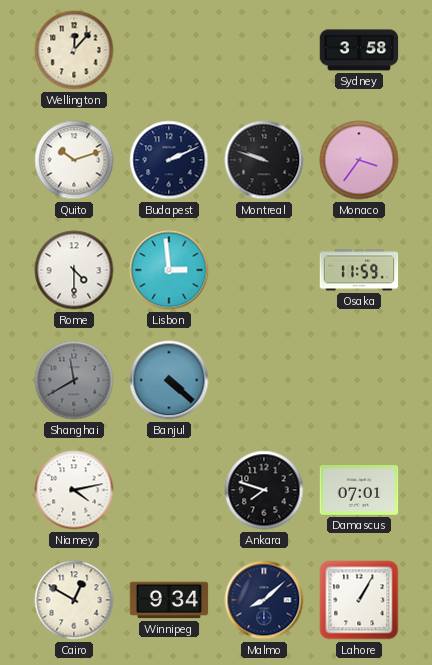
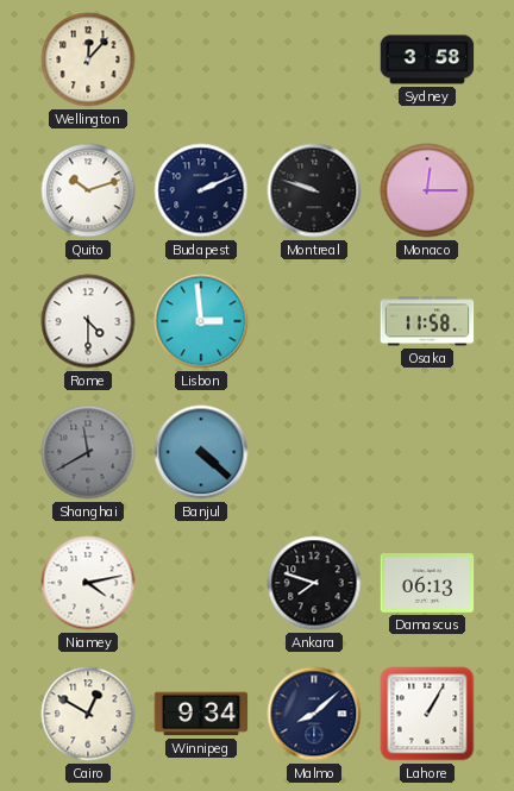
Monaco: 3:36 -> 12:15
Osaka: 11:59 -> 11:58
Damascus: 07:01 -> 06:13
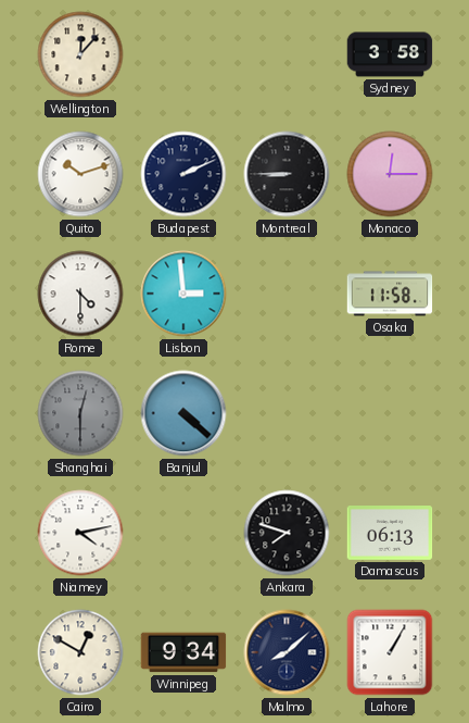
Montreal: 9:48 -> 8:45
Shanghai: 11:40 -> 12:30
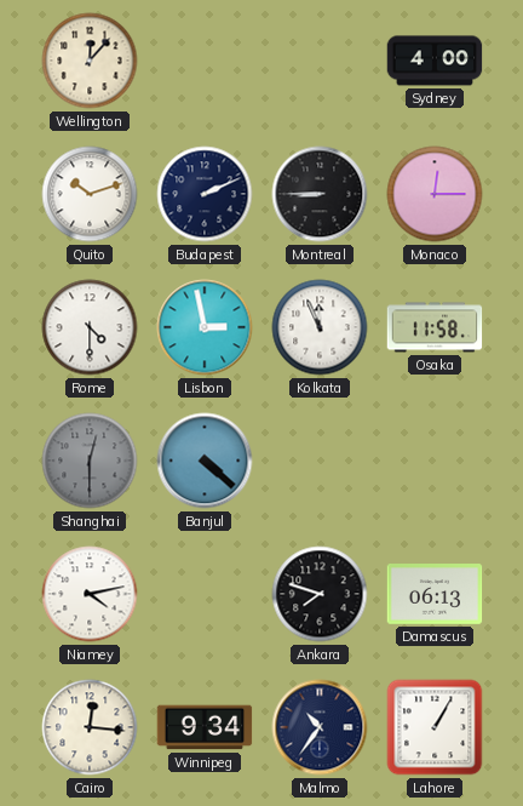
Sydney: 3:58 -> 4:00
Lisbon: 2:59 -> 2:58
Kolkata: none -> 11:56
Cairo: 12:50 -> 12:16
Malmo: 8:08 -> 10:36
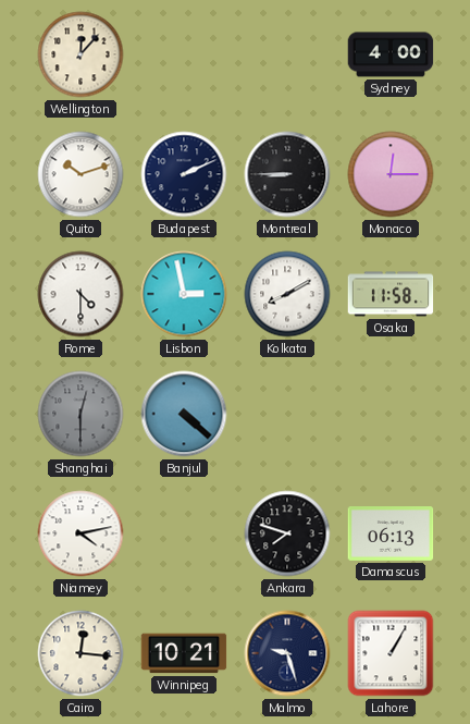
Kolkata: 11:56 -> 8:10
Winnipeg: 9:34 -> 10:21
Malmo: 10:36 -> 9:27
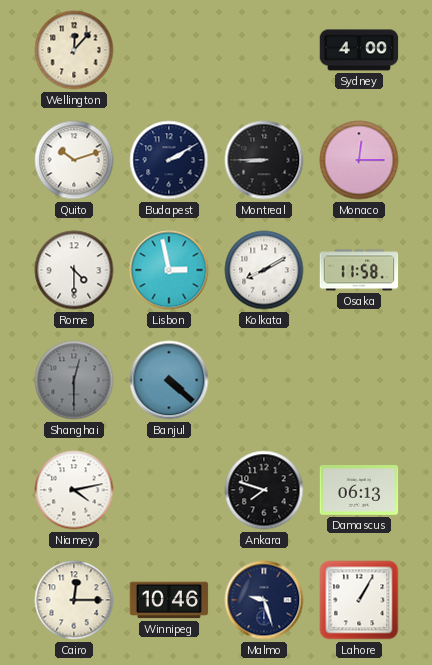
Budapest: 2:11 -> 2:10
Cairo: 12:16 -> 12:15
Winnipeg: 10:21 -> 10:46
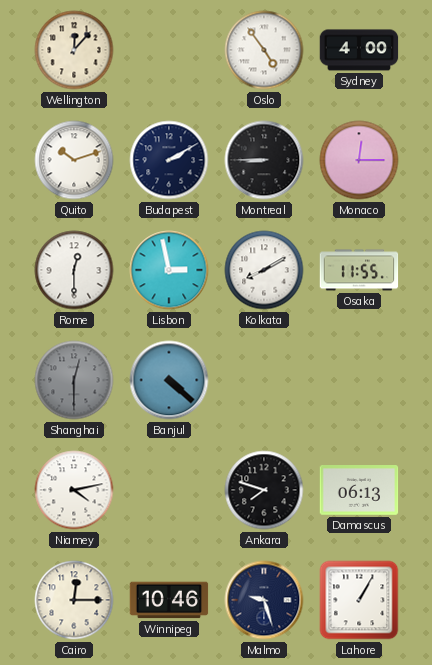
Oslo: none -> 4:54
Rome: 4:30 -> 12:30
Osaka: 11:58 -> 11:55
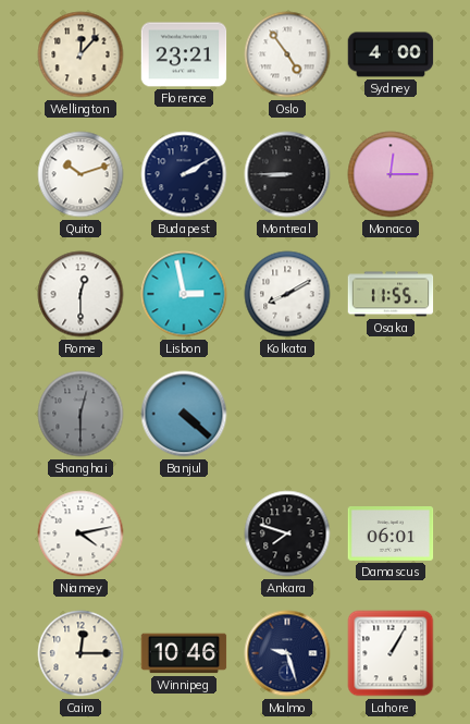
Florence: none -> 23:21
Damascus: 06:13 -> 06:01
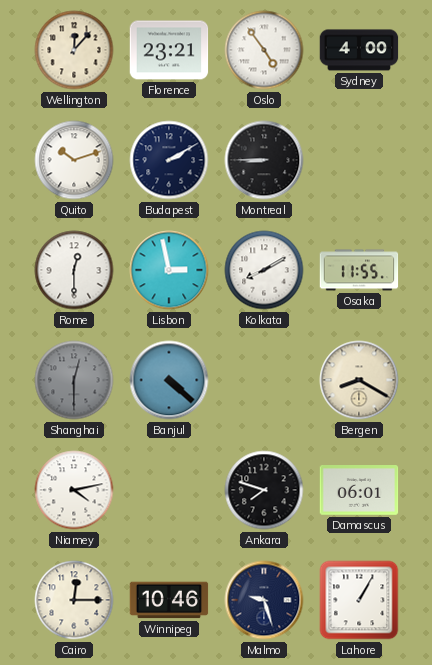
Monaco: 12:15 -> none
Bergen: none -> 8:20
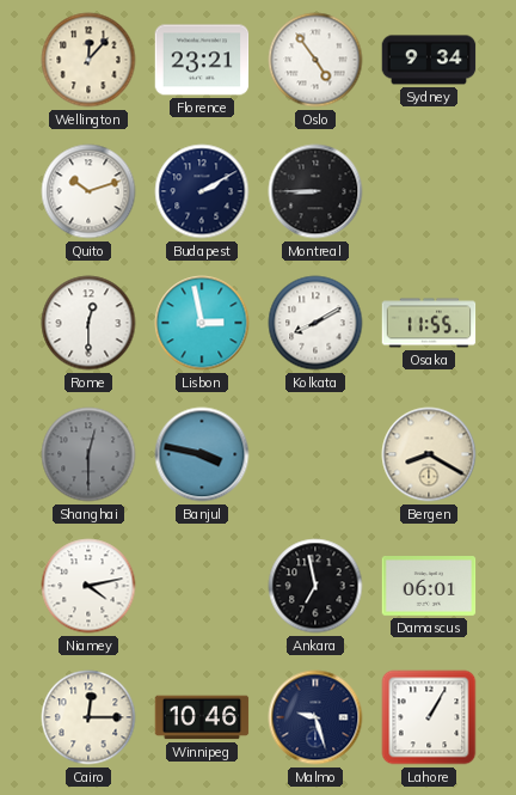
Sydney: 4:00 -> 9:34
Banjul: 4:22 -> 3:47
Ankara: 7:48 -> 6:58
